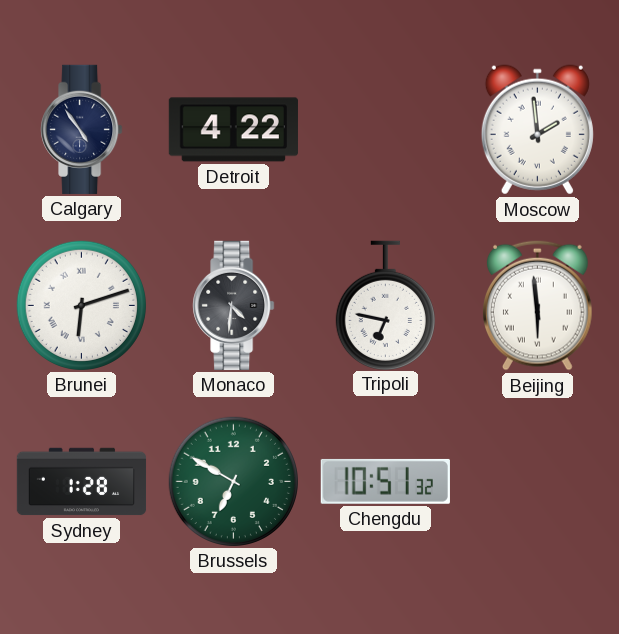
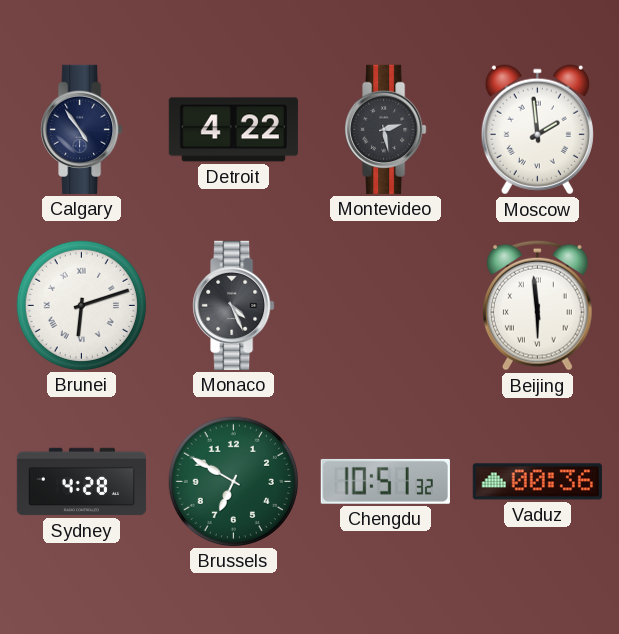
Montevideo: none -> 2:28
Monaco: 4:31 -> 4:26
Tripoli: 6:47 -> none
Sydney: 1:28 -> 4:28
Vaduz: none -> 00:36
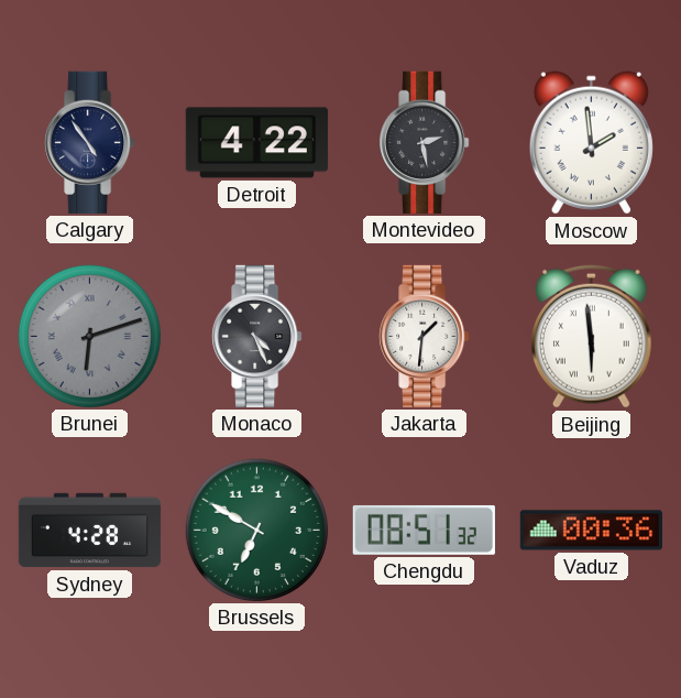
Brunei dial: white -> grey
Jakarta: none -> 1:31
Chengdu: 10:51 -> 08:51
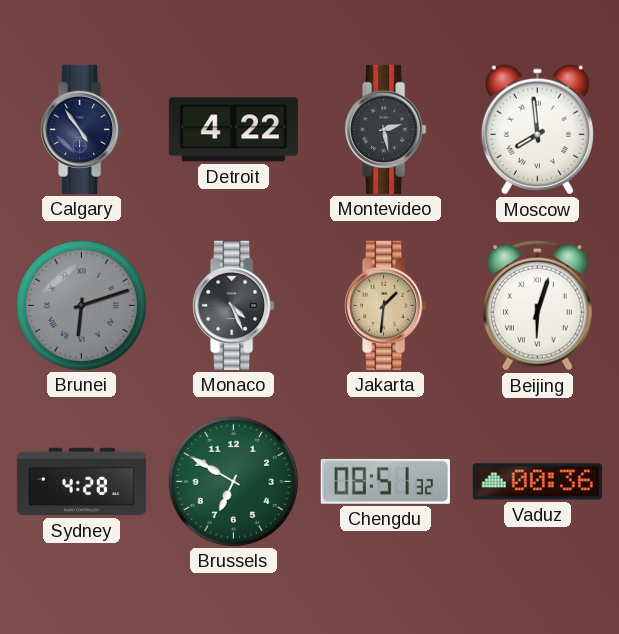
Moscow: 1:59 -> 7:59
Jakarta dial: white -> champagne
Beijing: 5:59 -> 6:03
